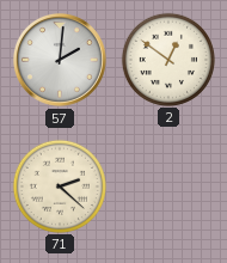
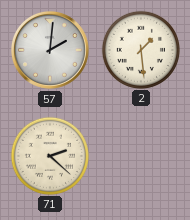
2: 12:51 -> 1:29
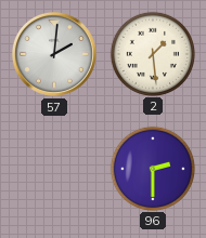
71: 2:22 -> none
96: none -> 2:30
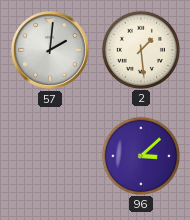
96: 2:30 -> 3:08
